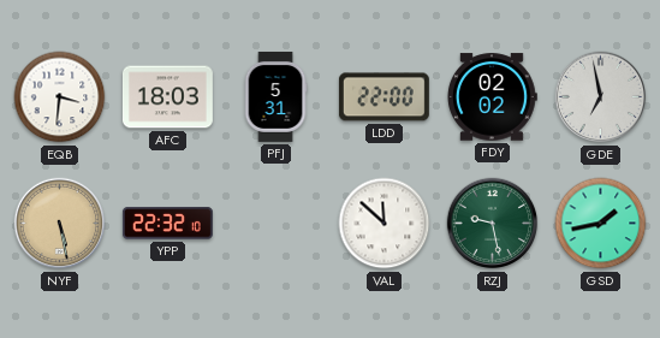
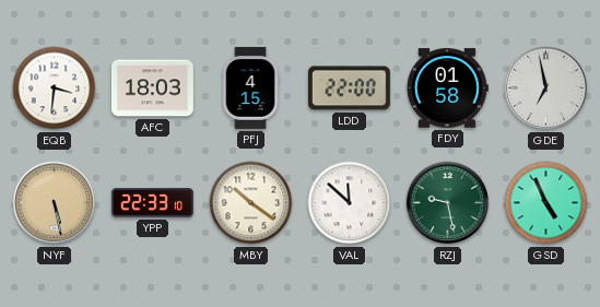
PFJ: 5:31 -> 4:15
FDY: 02:02 -> 01:58
YPP: 22:32 -> 22:33
MBY: none -> 10:21
GSD: 1:43 -> 4:56
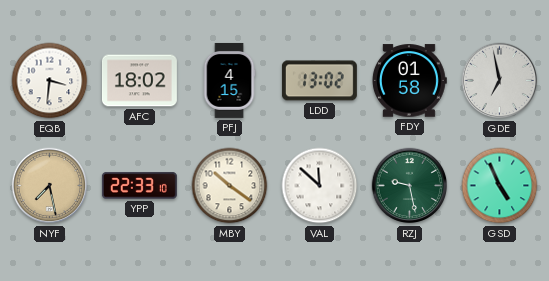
AFC: 18:03 -> 18:02
LDD: 22:00 -> 13:02
NYF: 5:28 -> 7:28
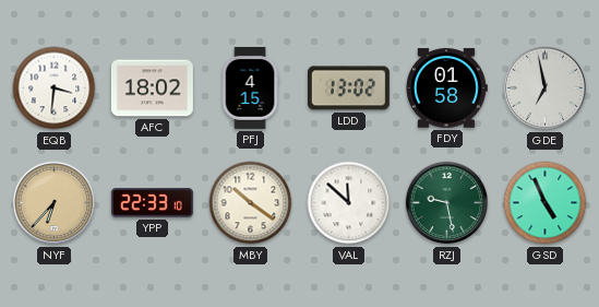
NYF: 7:28 -> 6:37
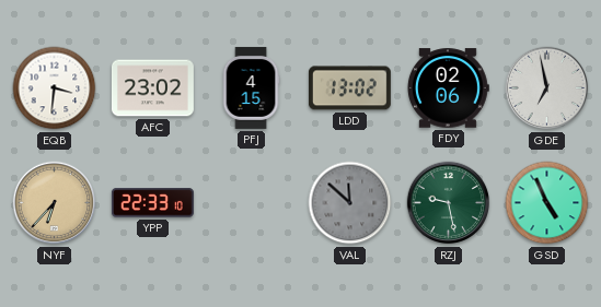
AFC: 18:02 -> 23:02
FDY: 01:58 -> 02:06
MBY: 10:21 -> none
VAL dial: white -> grey
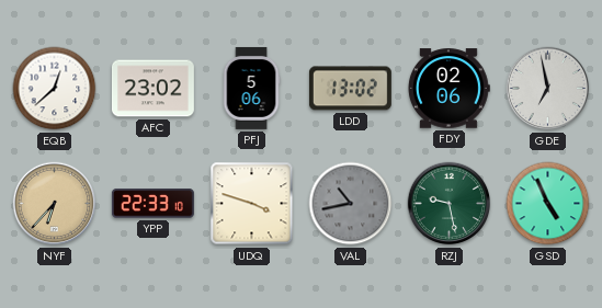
EQB: 3:31 -> 12:38
PFJ: 4:15 -> 5:06
UDQ: none -> 3:48
VAL: 11:52 -> 10:43
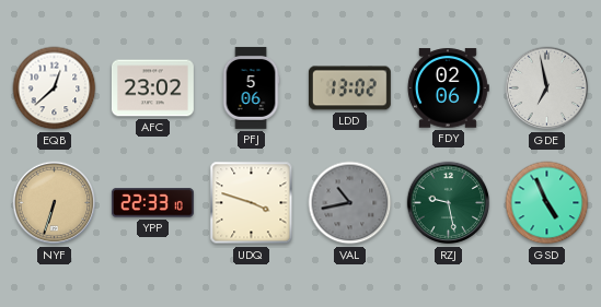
NYF: 6:37 -> 6:33
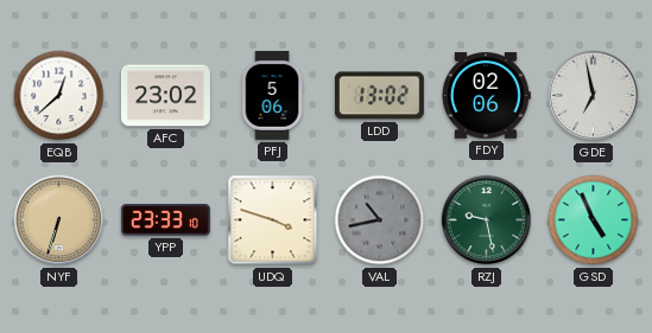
YPP: 22:33 -> 23:33
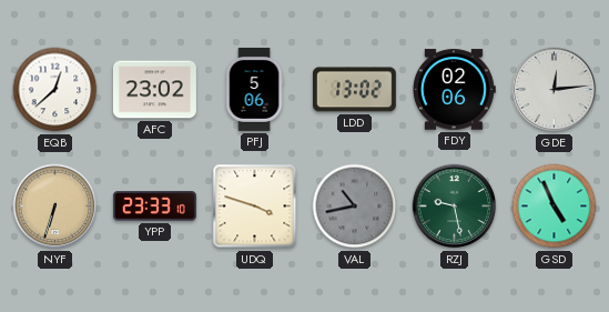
GDE: 6:58 -> 12:14
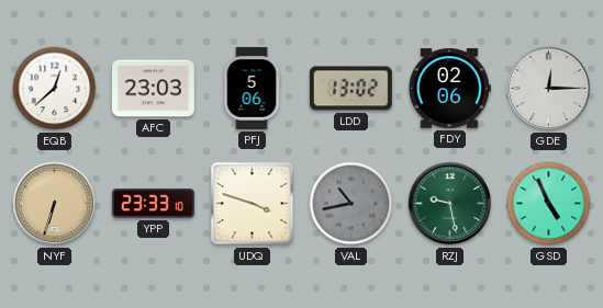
AFC: 23:02 -> 23:03
GDE: 12:14 -> 12:15
